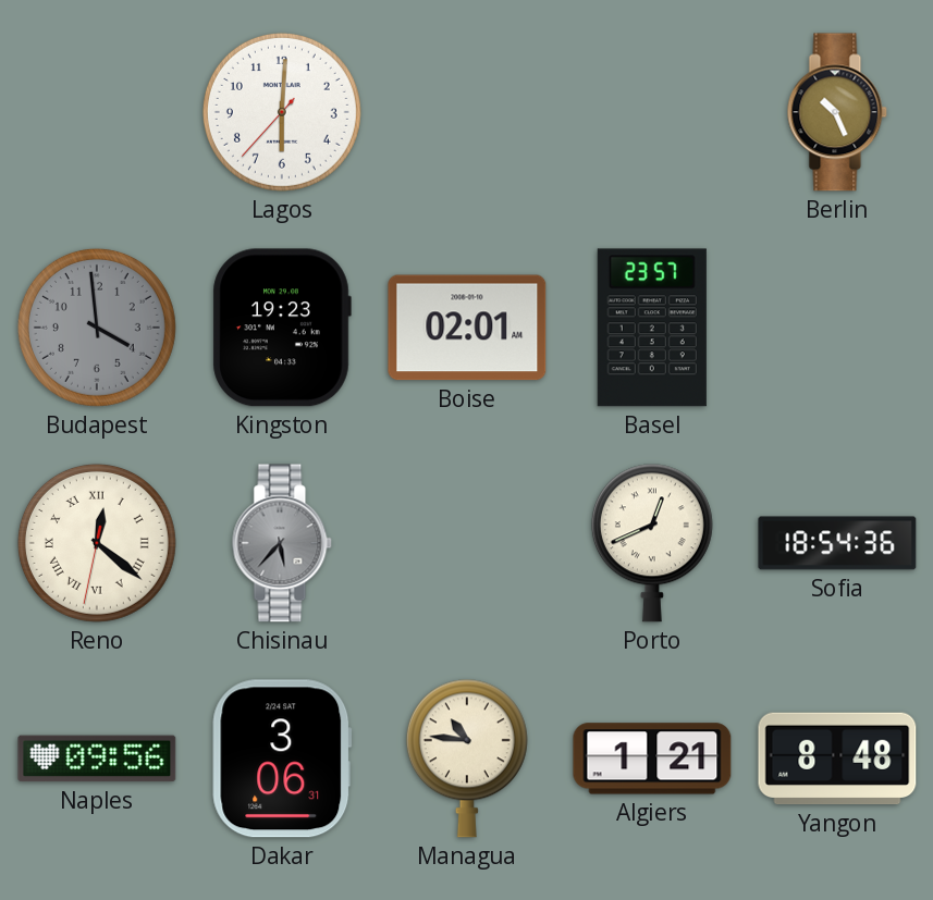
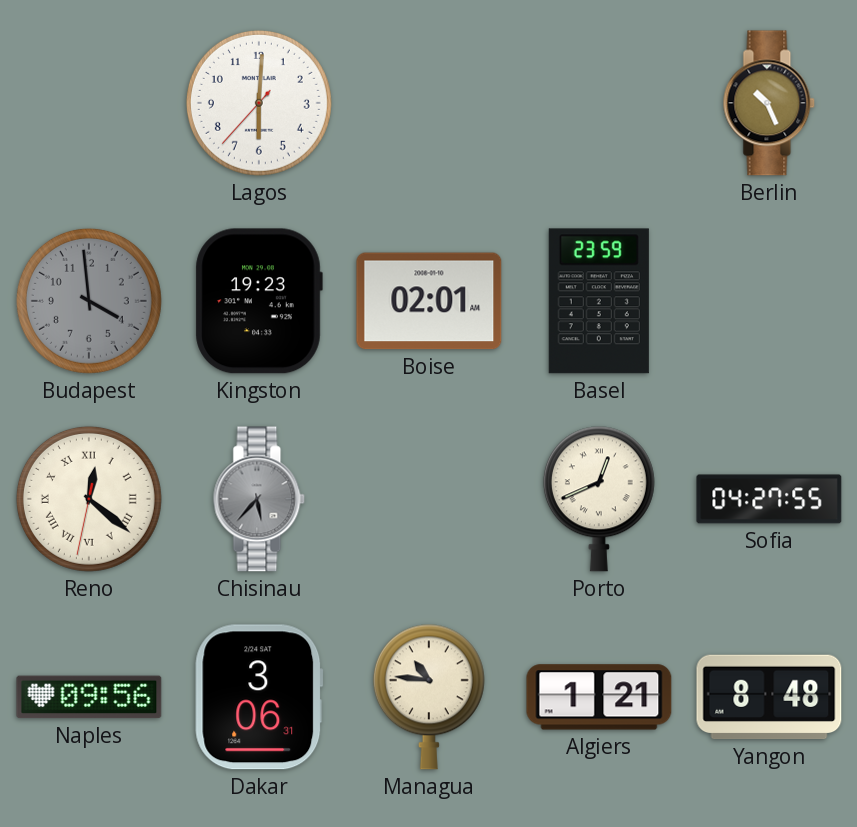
Basel: 23:57 -> 23:59
Sofia: 18:54 -> 04:27
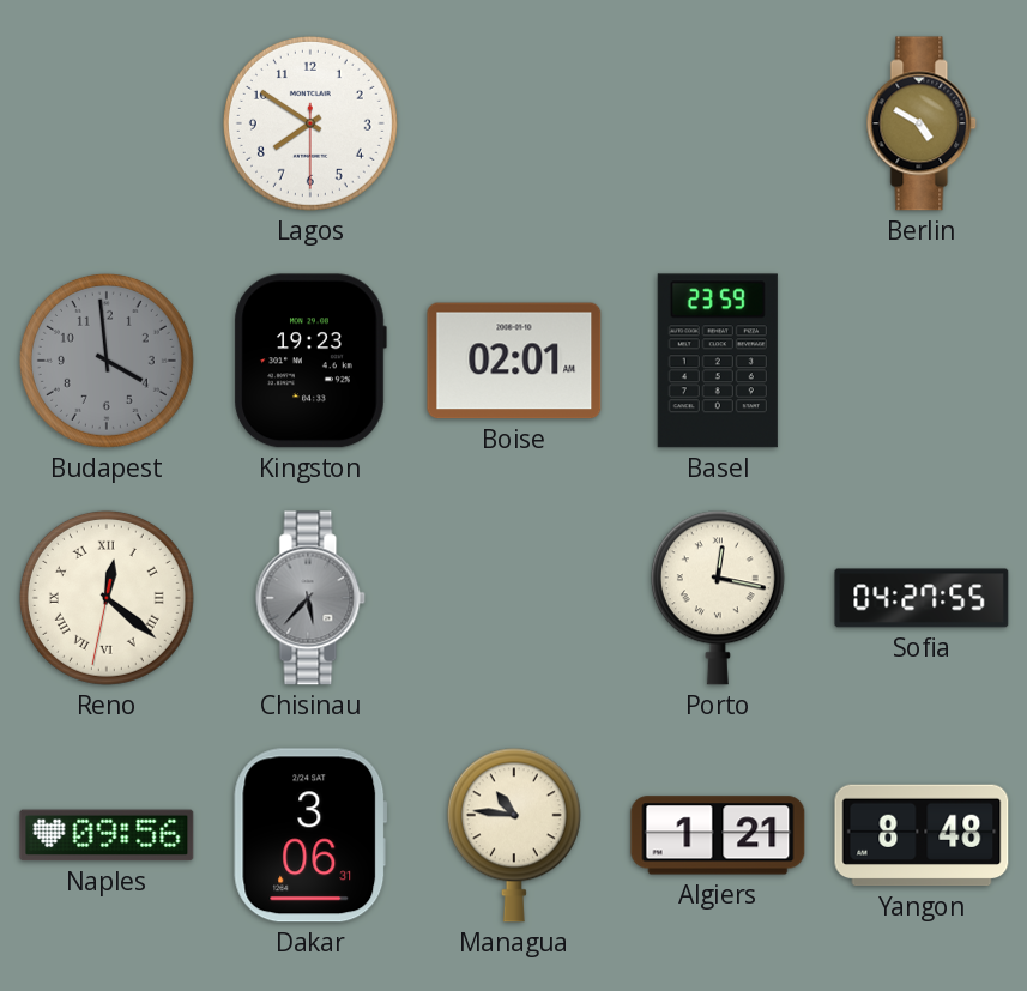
Lagos: 6:00 -> 7:50
Berlin: 10:26 -> 4:50
Porto: 12:41 -> 12:17
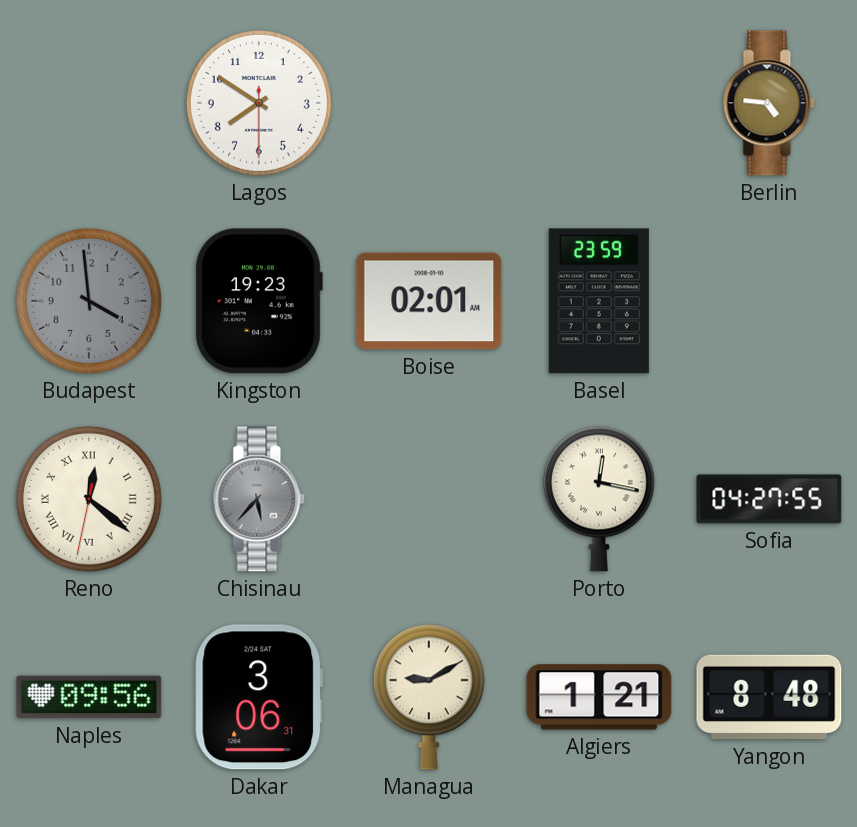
Berlin: 4:50 -> 4:46
Managua: 10:46 -> 9:10
